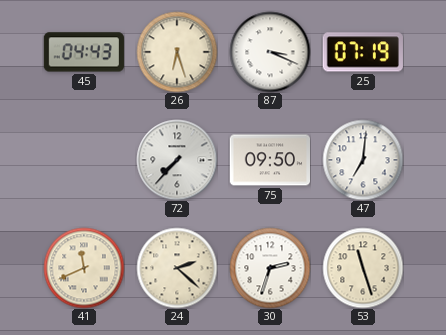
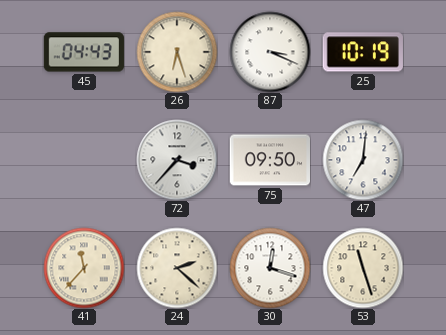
25: 07:19 -> 10:19
72: 7:37 -> 3:37
41: 11:41 -> 11:37
30: 2:33 -> 12:18
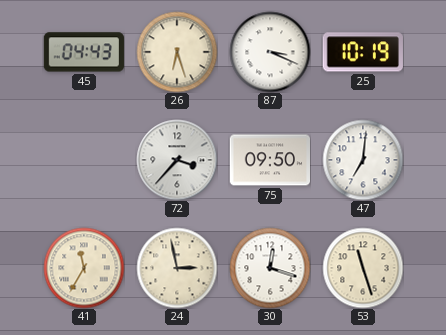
41: 11:37 -> 11:35
24: 2:22 -> 2:58
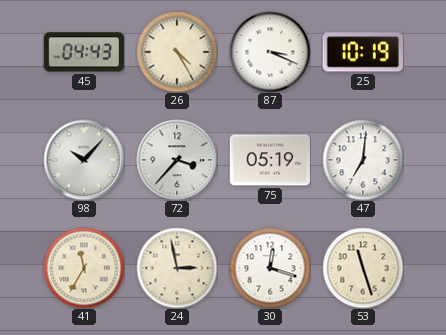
26: 6:27 -> 4:25
98: none -> 10:07
75: 09:50 -> 05:19
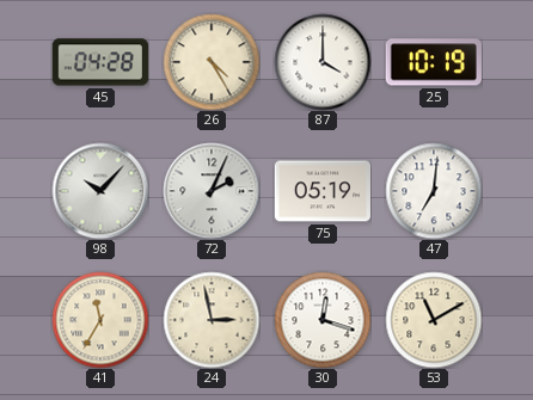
45: 04:43 -> 04:28
87: 3:19 -> 4:00
72: 3:37 -> 2:04
53: 11:27 -> 11:10
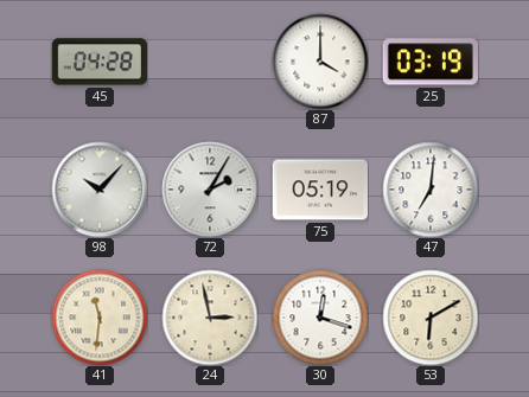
26: 4:25 -> none
25: 10:19 -> 03:19
72: 2:04 -> 2:05
41: 11:35 -> 11:31
53: 11:10 -> 6:10
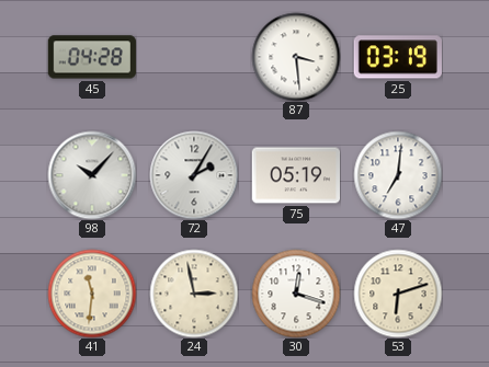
87: 4:00 -> 3:29
53: 6:10 -> 6:12
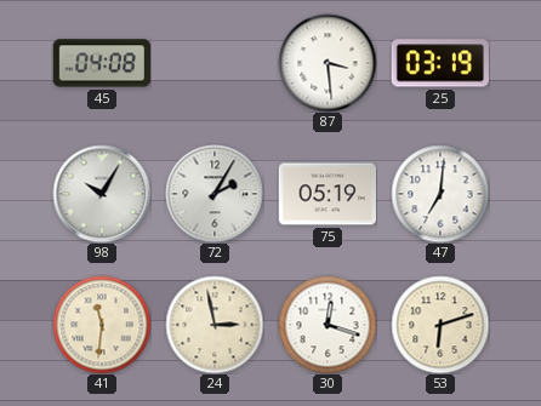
45: 04:28 -> 04:08
98: 10:07 -> 10:05
